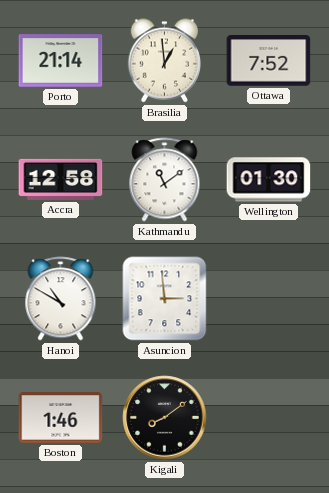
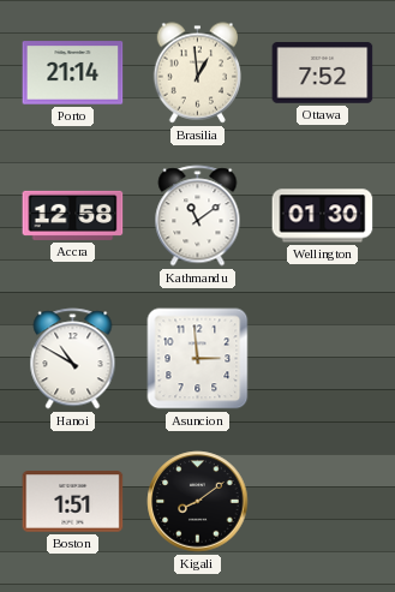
Boston: 1:46 -> 1:51
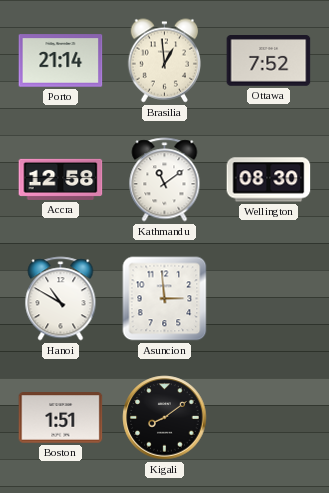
Wellington: 01:30 -> 08:30
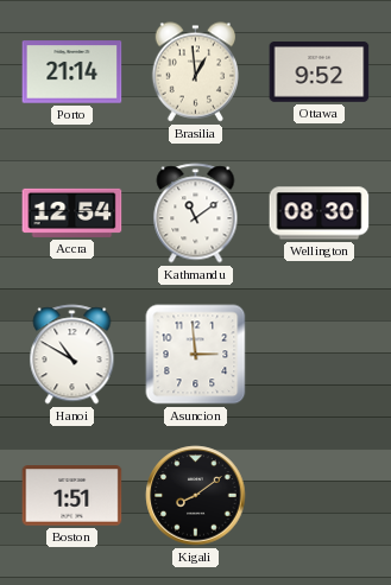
Ottawa: 7:52 -> 9:52
Accra: 12:58 -> 12:54
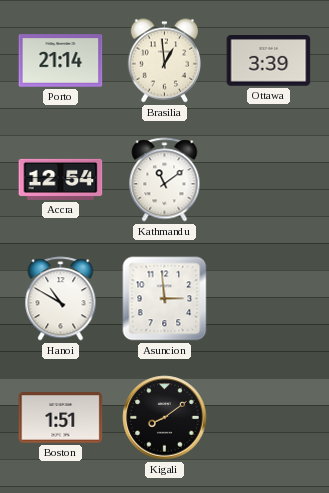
Ottawa: 9:52 -> 3:39
Wellington: 08:30 -> none
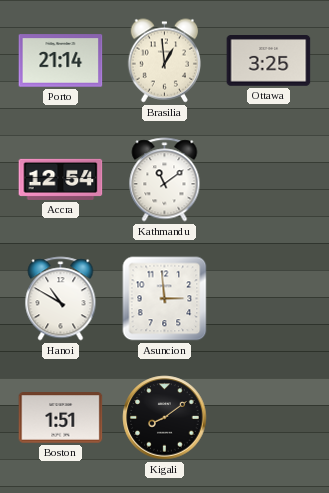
Ottawa: 3:39 -> 3:25
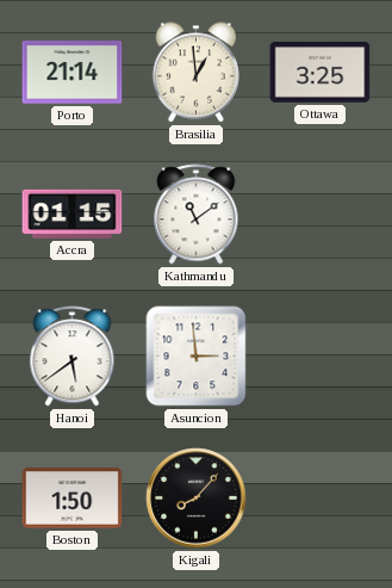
Accra: 12:54 -> 01:15
Hanoi: 10:50 -> 5:39
Boston: 1:51 -> 1:50
Kigali: 8:09 -> 8:07
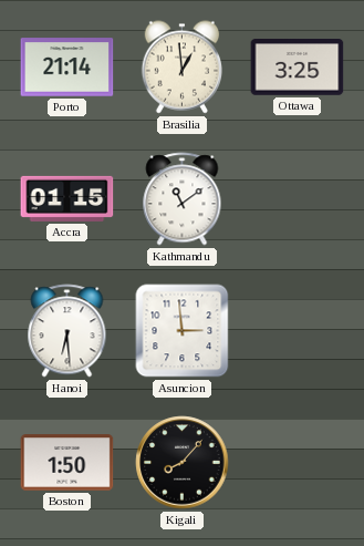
Hanoi: 5:39 -> 6:29
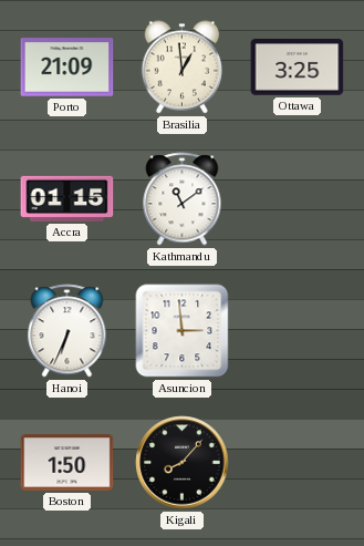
Porto: 21:14 -> 21:09
Hanoi: 6:29 -> 6:34
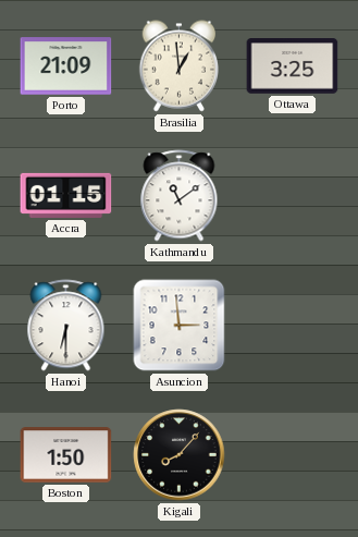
Hanoi: 6:34 -> 6:30
